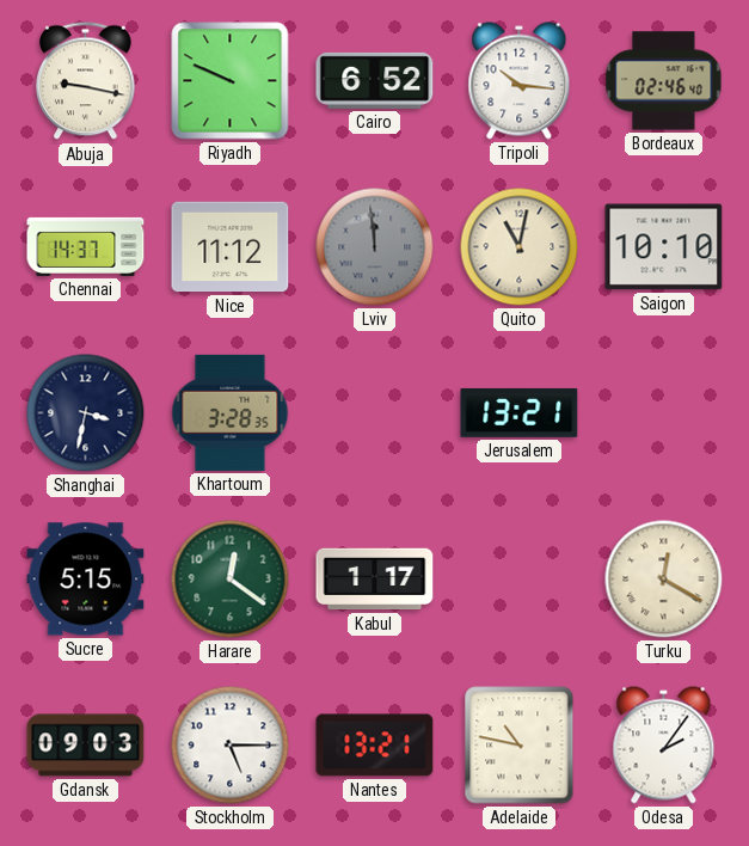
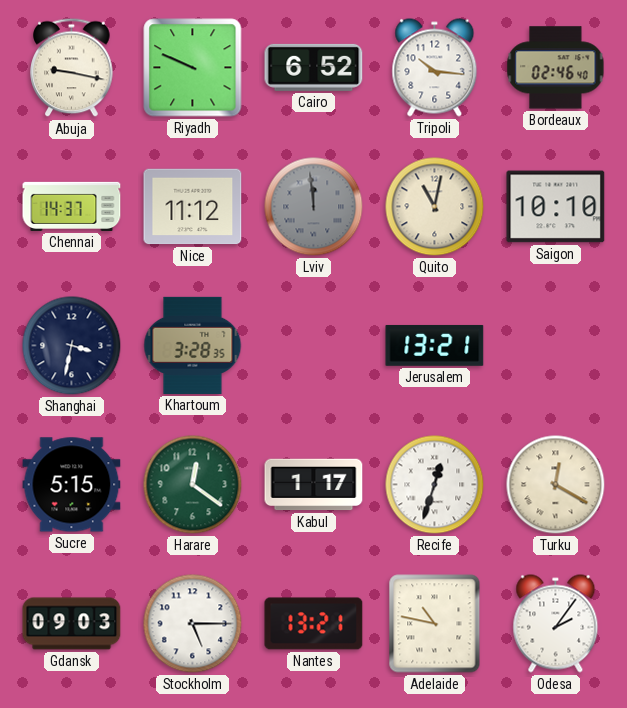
Recife: none -> 12:33
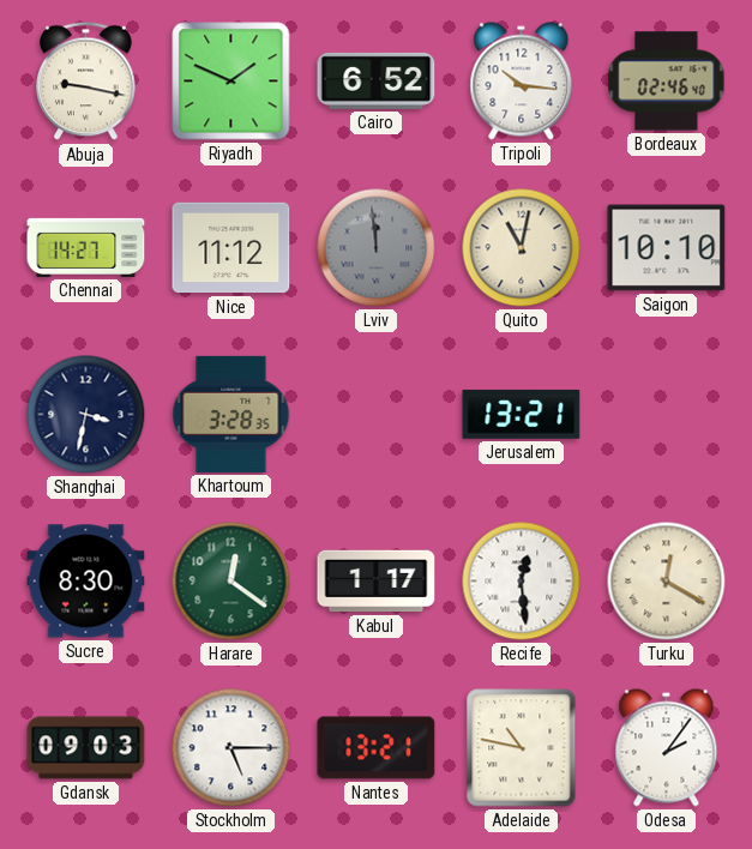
Riyadh: 9:49 -> 1:49
Chennai: 14:37 -> 14:27
Sucre: 5:15 -> 8:30
Recife: 12:33 -> 12:29
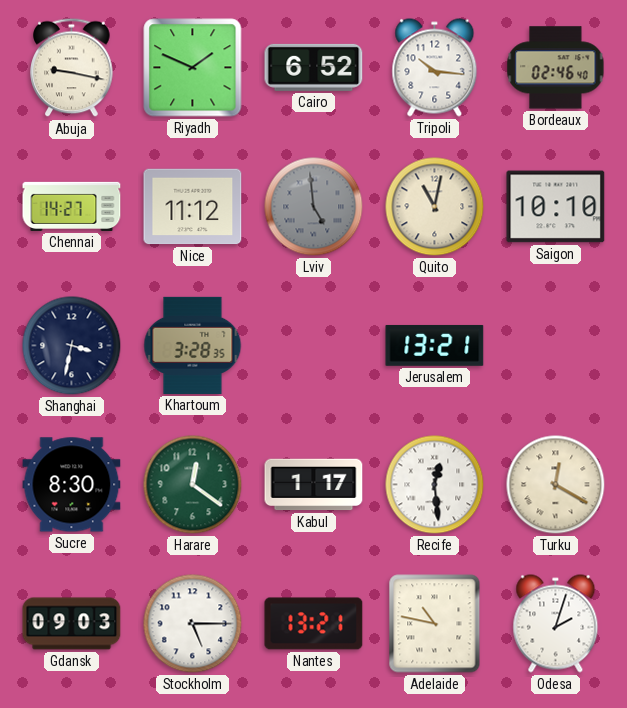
Lviv: 11:59 -> 4:59
Odesa: 2:06 -> 2:03
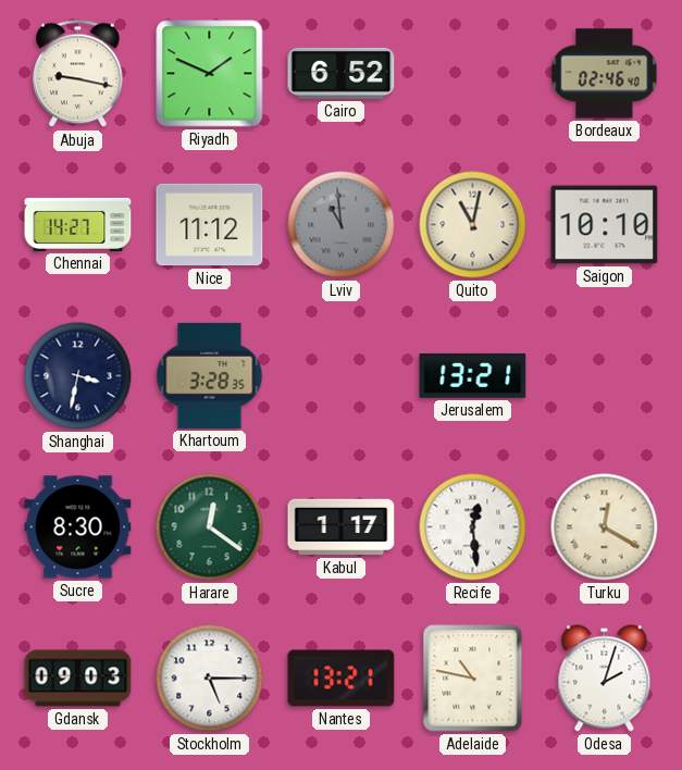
Tripoli: 10:16 -> none
Lviv: 4:59 -> 10:59
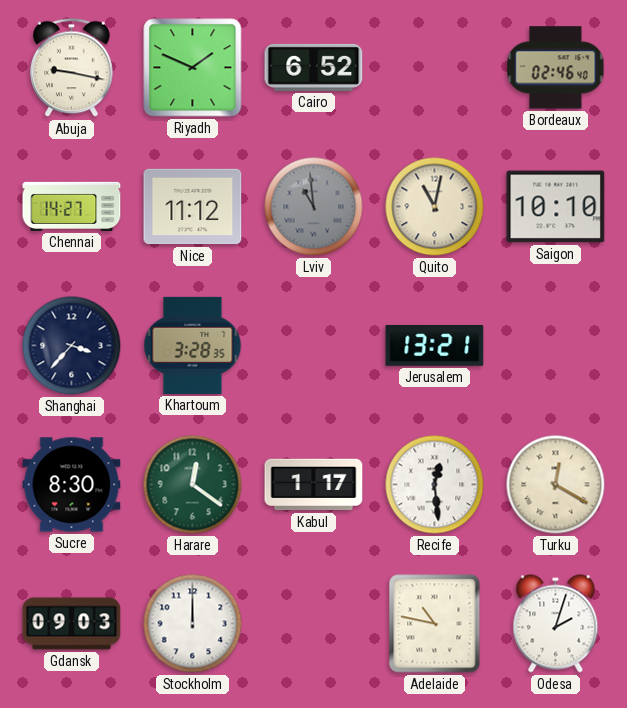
Shanghai: 3:32 -> 3:37
Stockholm: 5:15 -> 12:00
Nantes: 13:21 -> none
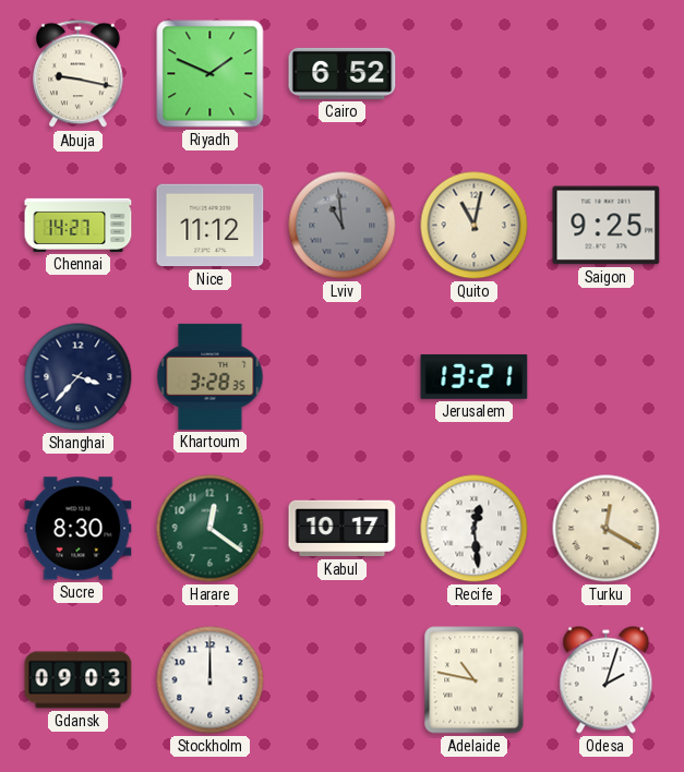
Bordeaux: 02:46 -> none
Saigon: 10:10 -> 9:25
Kabul: 1:17 -> 10:17
